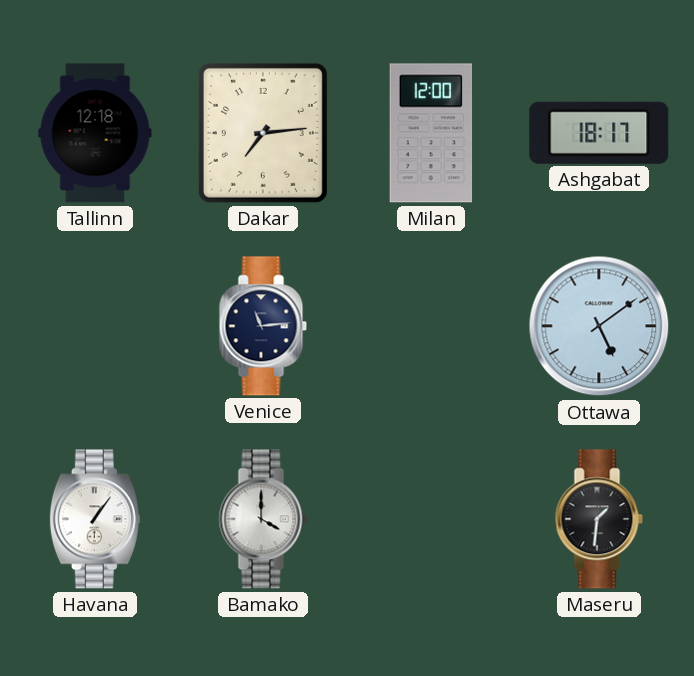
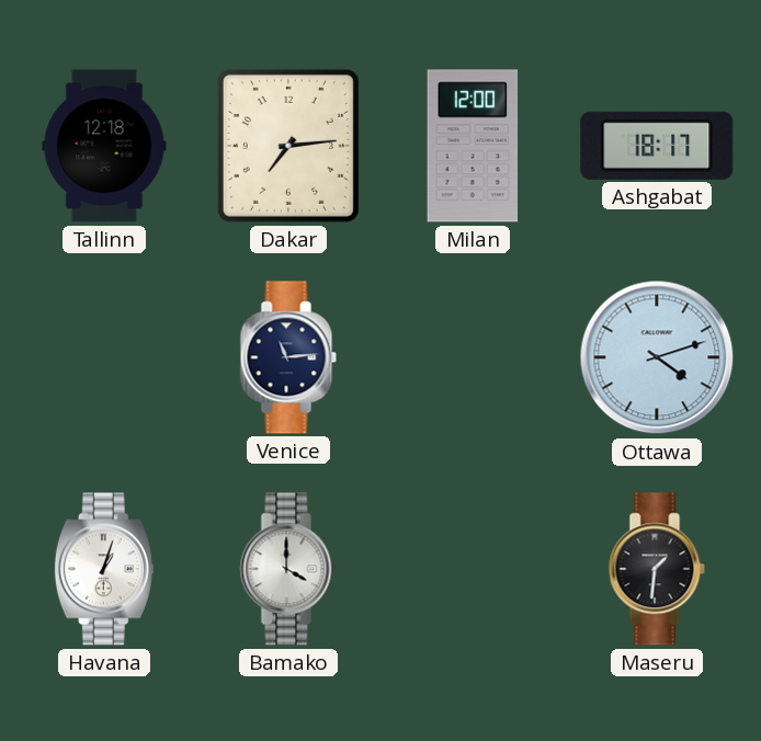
Ottawa: 5:09 -> 4:12
Havana: 1:06 -> 1:03
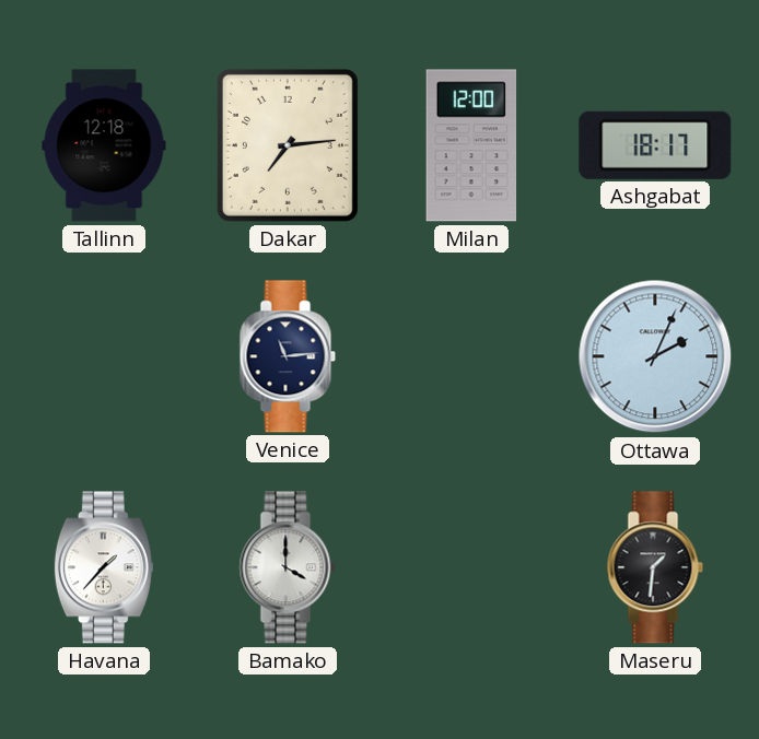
Ottawa: 4:12 -> 2:04
Havana: 1:03 -> 1:37
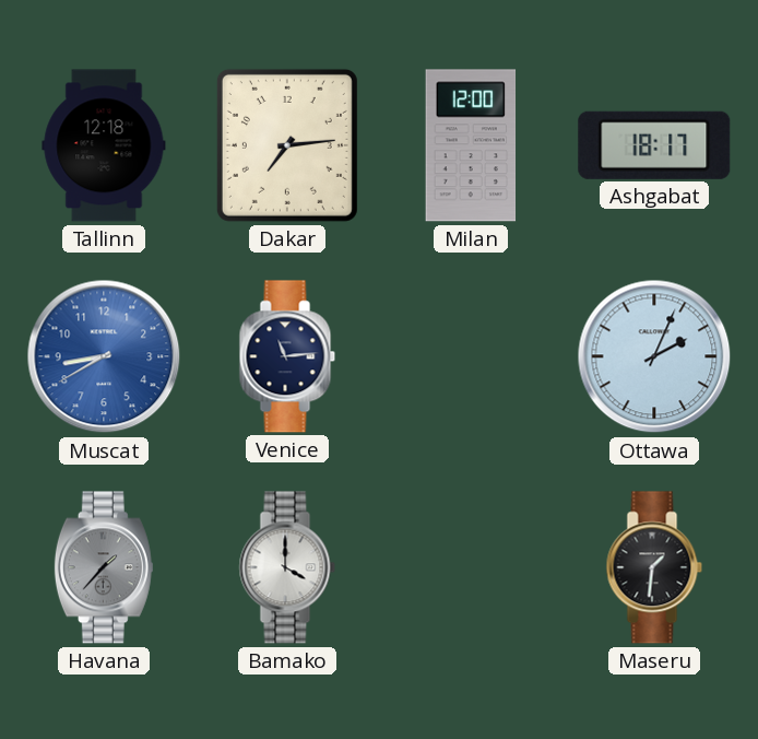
Muscat: none -> 8:40
Havana dial: white -> grey
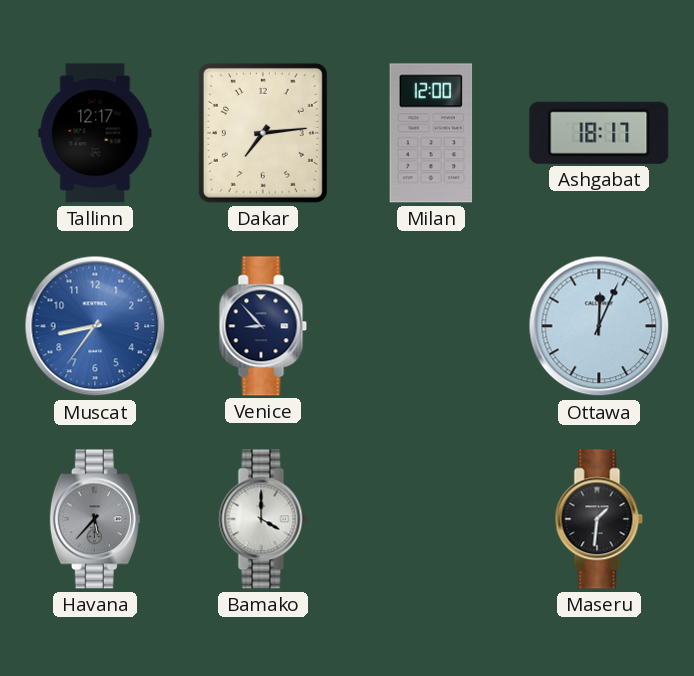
Tallinn: 12:18 -> 12:17
Muscat: 8:40 -> 8:36
Venice: 11:14 -> 8:53
Ottawa: 2:04 -> 12:04
Havana: 1:37 -> 5:37
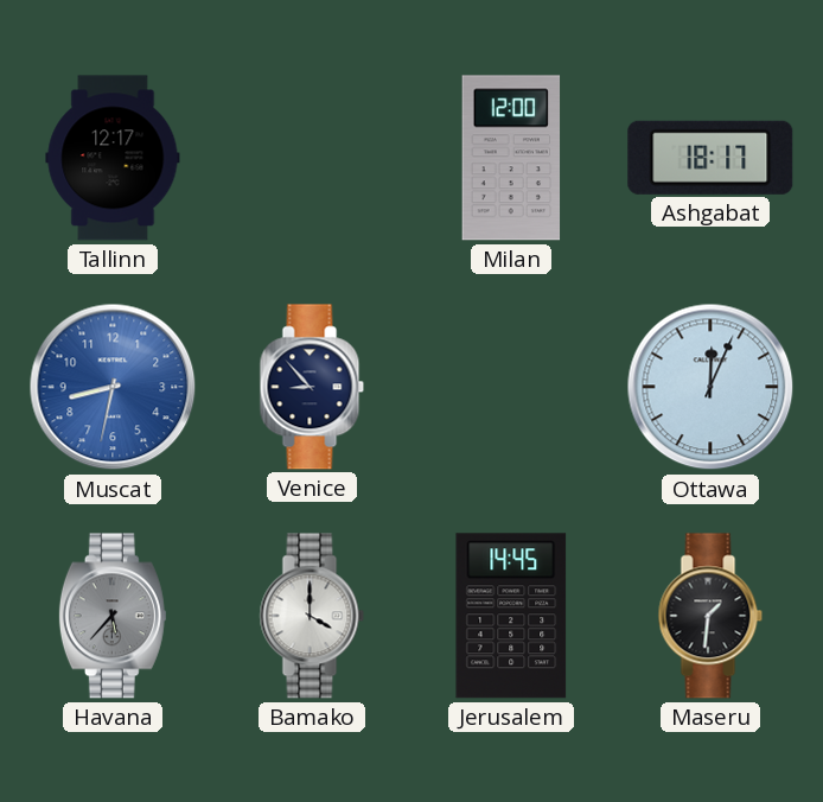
Dakar: 7:14 -> none
Muscat: 8:36 -> 8:32
Jerusalem: none -> 14:45
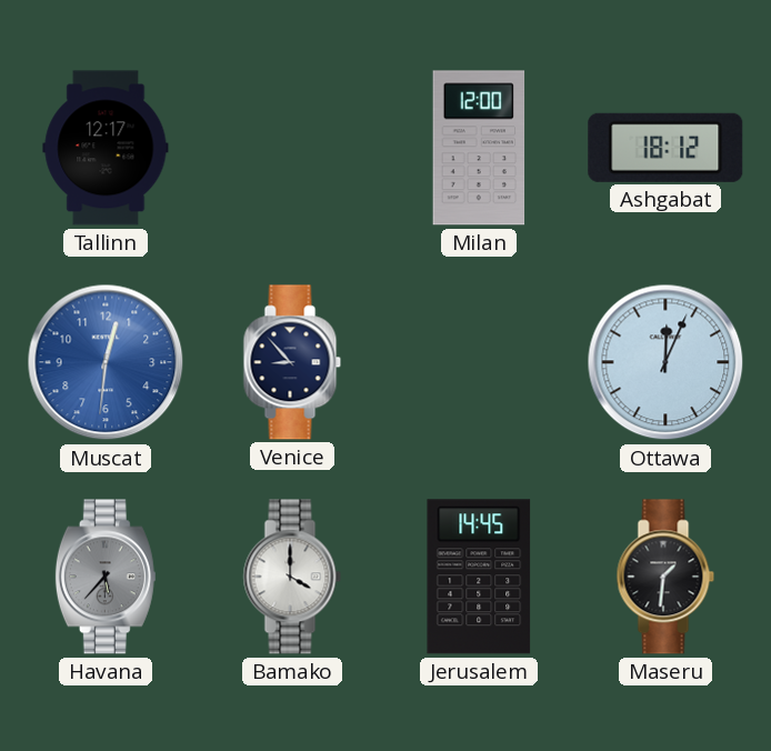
Ashgabat: 18:17 -> 18:12
Muscat: 8:32 -> 12:31
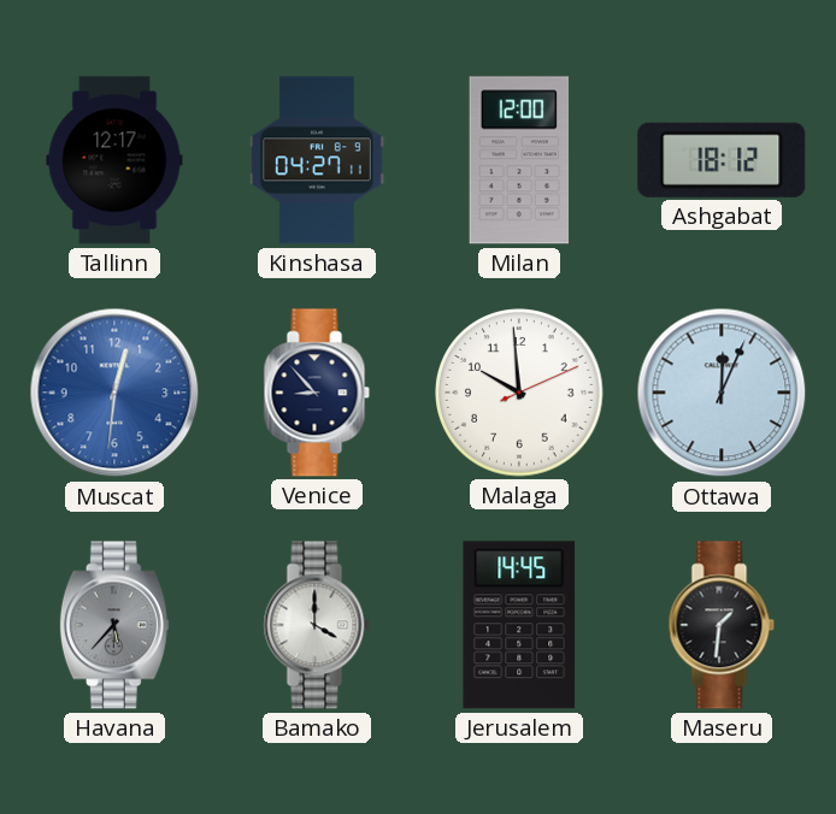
Kinshasa: none -> 04:27
Malaga: none -> 9:59
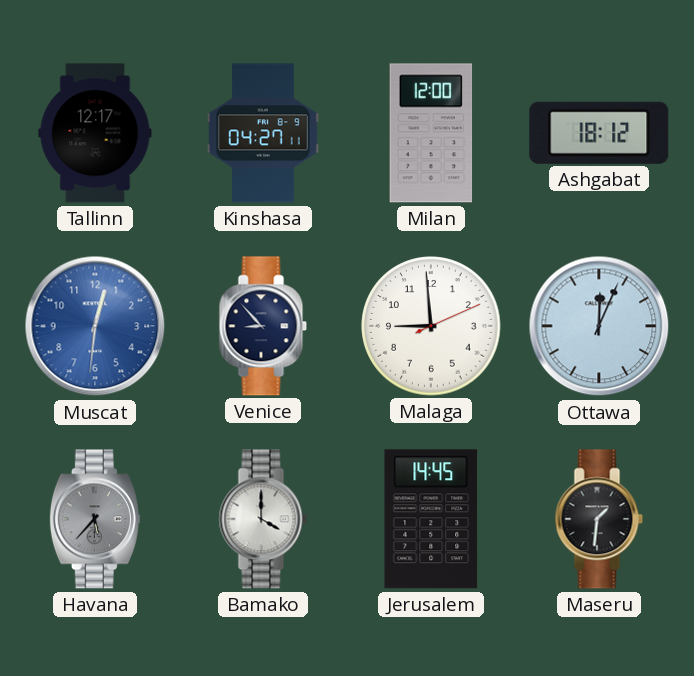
Malaga: 9:59 -> 8:59
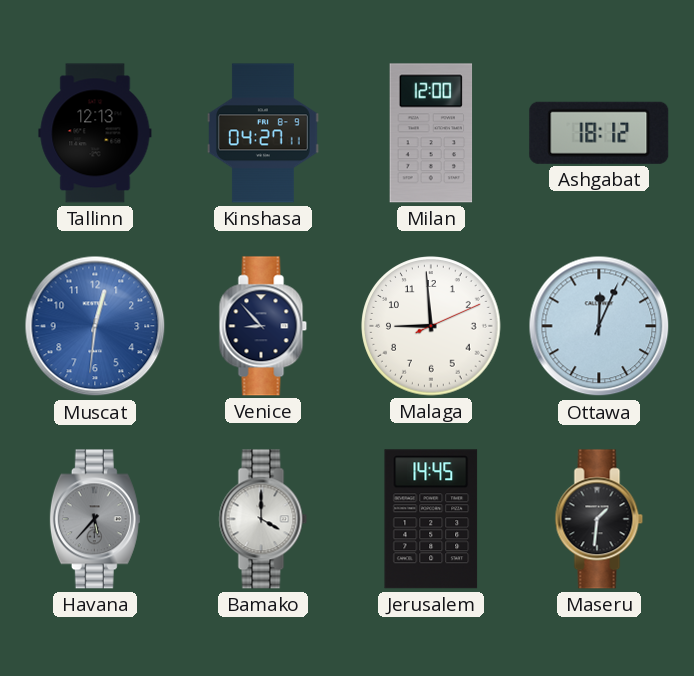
Tallinn: 12:17 -> 12:13
